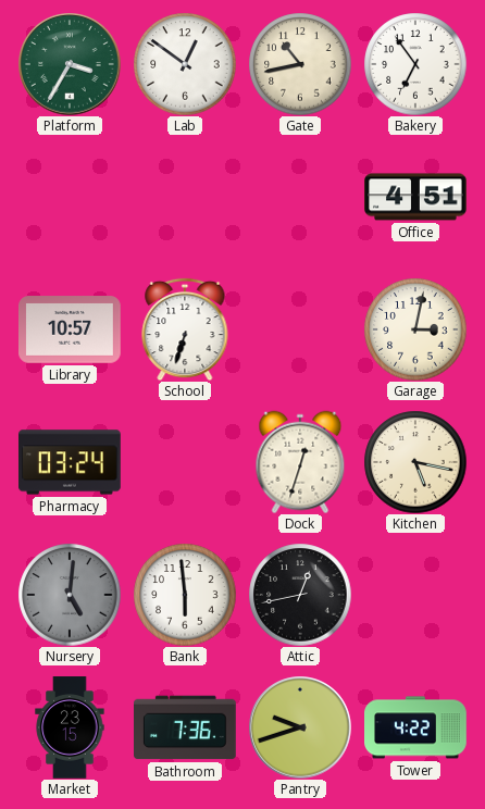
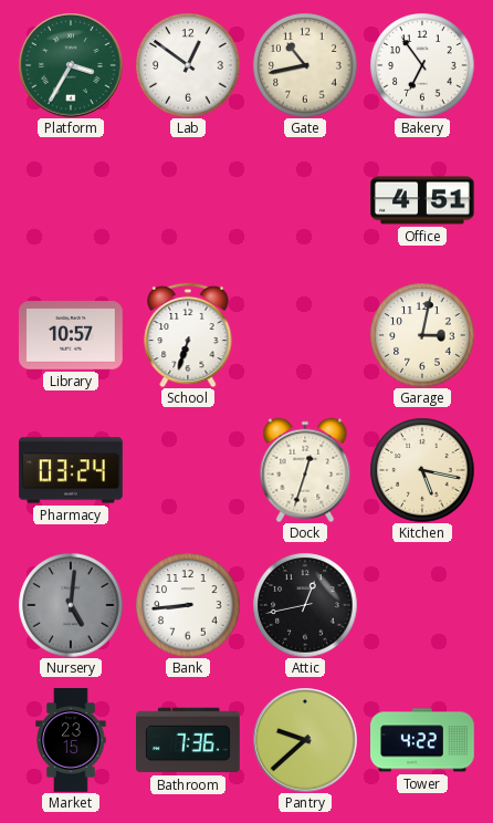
Bank: 5:59 -> 8:44
Pantry: 9:42 -> 9:38
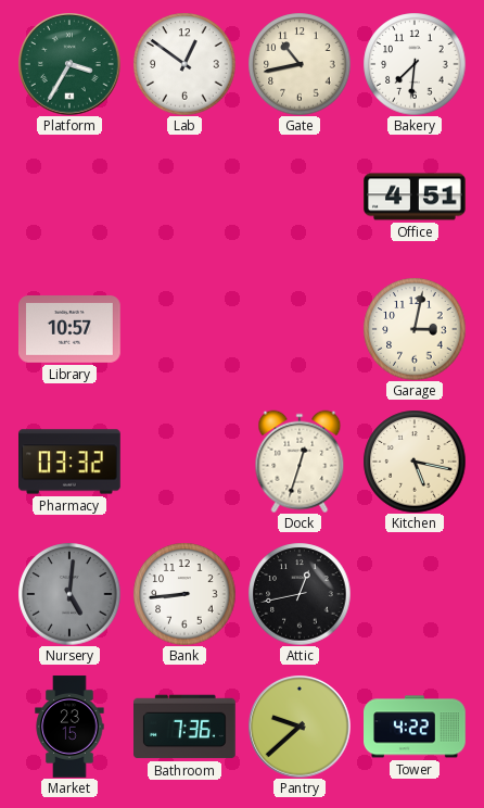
Bakery: 6:54 -> 7:31
School: 6:33 -> none
Pharmacy: 03:24 -> 03:32
